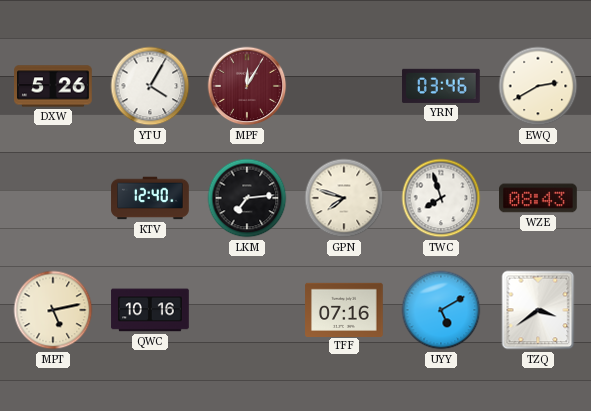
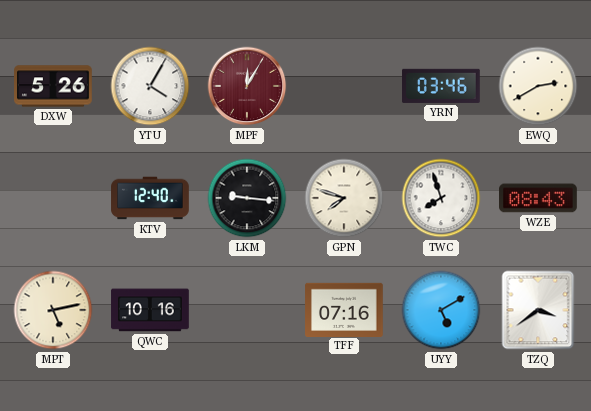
LKM: 7:14 -> 9:16
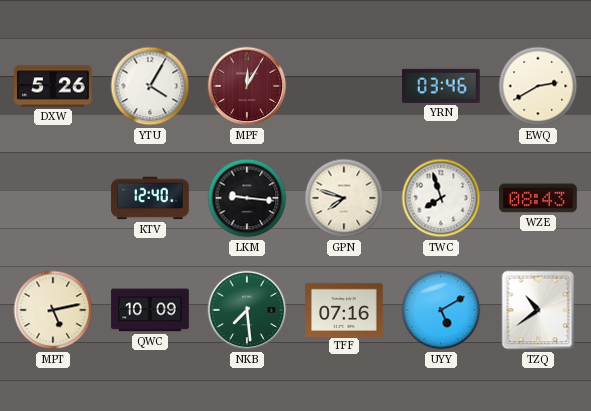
QWC: 10:16 -> 10:09
NKB: none -> 7:29
TZQ: 3:39 -> 10:39
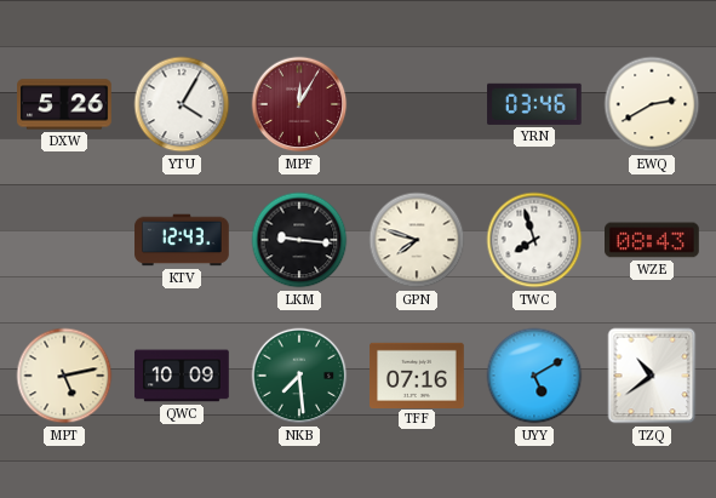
KTV: 12:40 -> 12:43
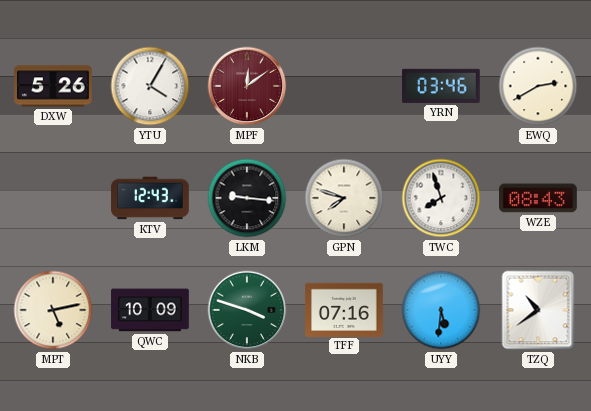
MPF: 12:05 -> 12:09
NKB: 7:29 -> 3:48
UYY: 5:10 -> 5:31
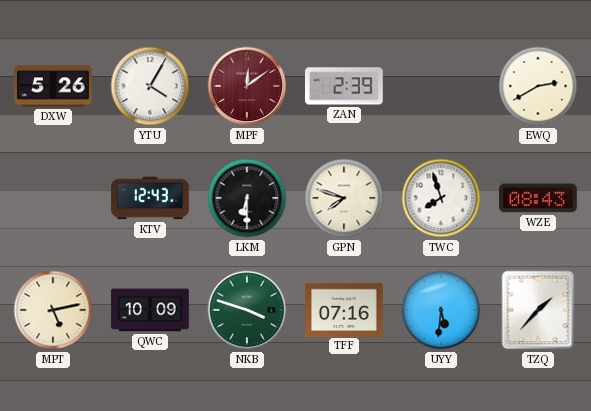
ZAN: none -> 2:39
YRN: 03:46 -> none
LKM: 9:16 -> 6:30
TZQ: 10:39 -> 1:37
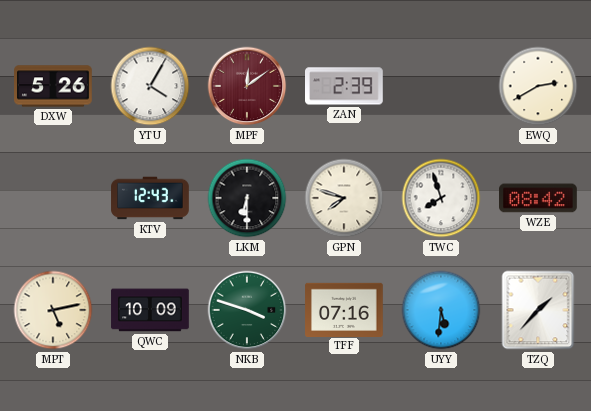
WZE: 08:43 -> 08:42
